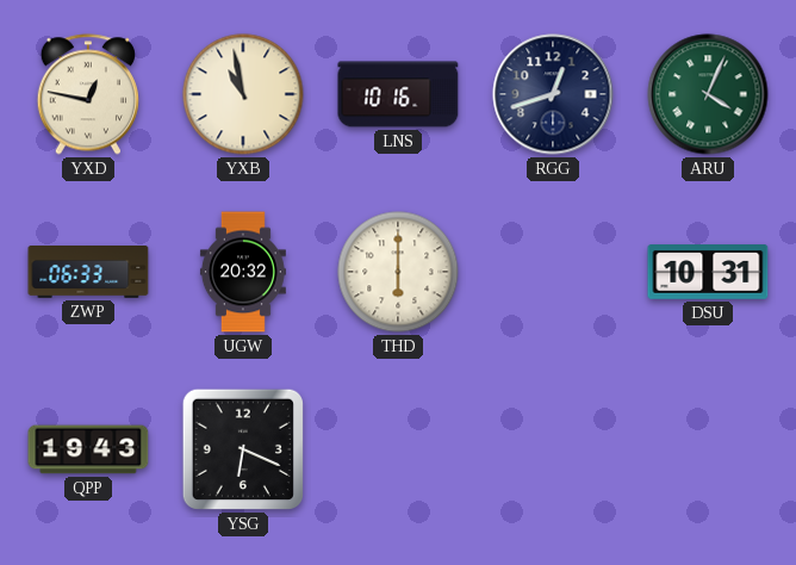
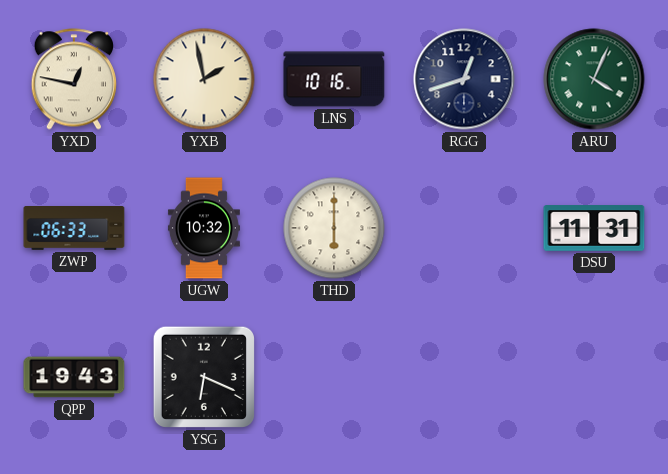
YXB: 10:58 -> 1:58
UGW: 20:32 -> 10:32
DSU: 10:31 -> 11:31
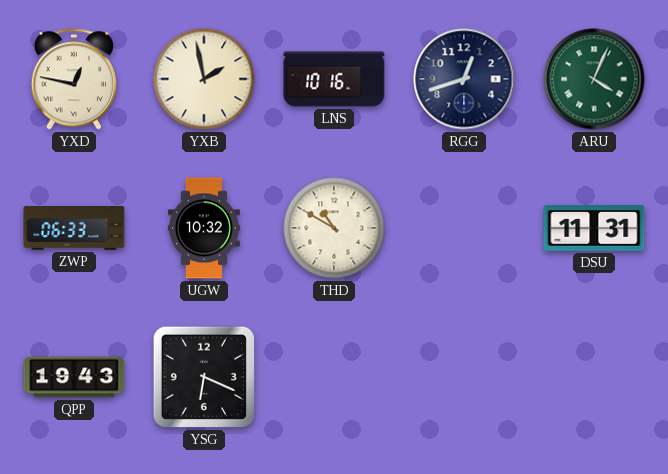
THD: 6:00 -> 10:50
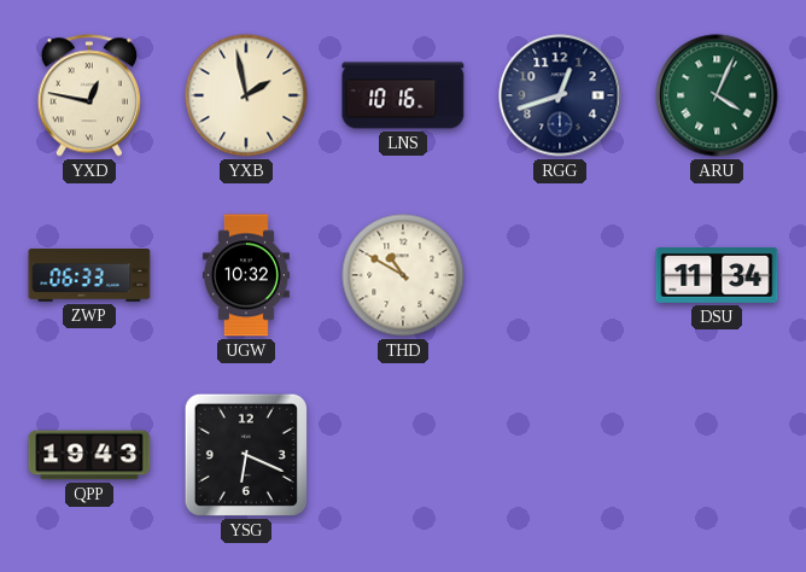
DSU: 11:31 -> 11:34
